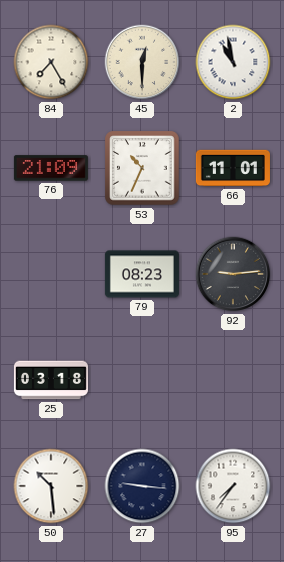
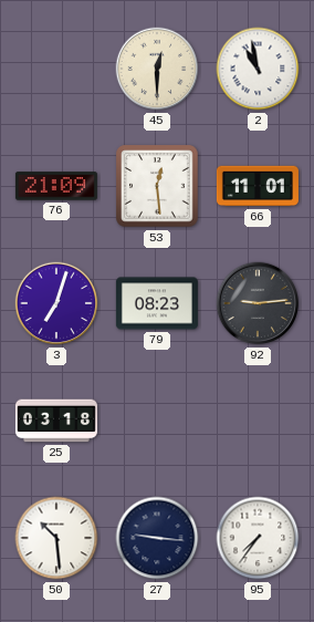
84: 7:25 -> none
53: 10:34 -> 12:29
3: none -> 7:03
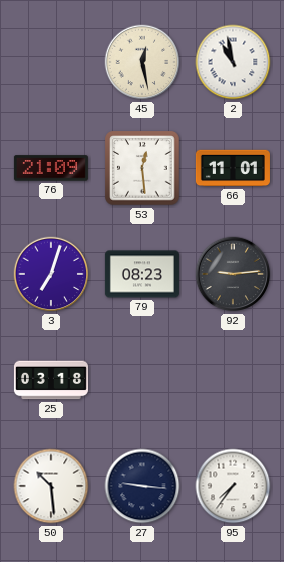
45: 12:30 -> 12:28
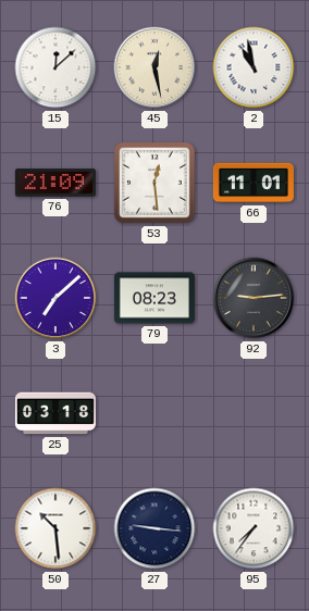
15: none -> 12:08
3: 7:03 -> 7:08
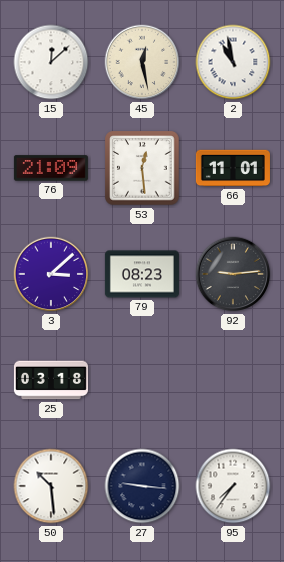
3: 7:08 -> 3:08
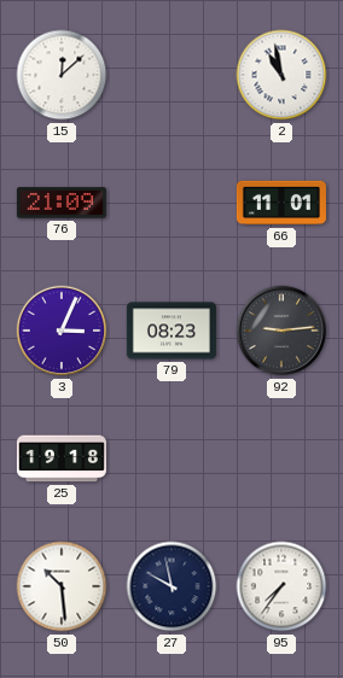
45: 12:28 -> none
53: 12:29 -> none
3: 3:08 -> 3:04
25: 03:18 -> 19:18
27: 9:16 -> 9:58
